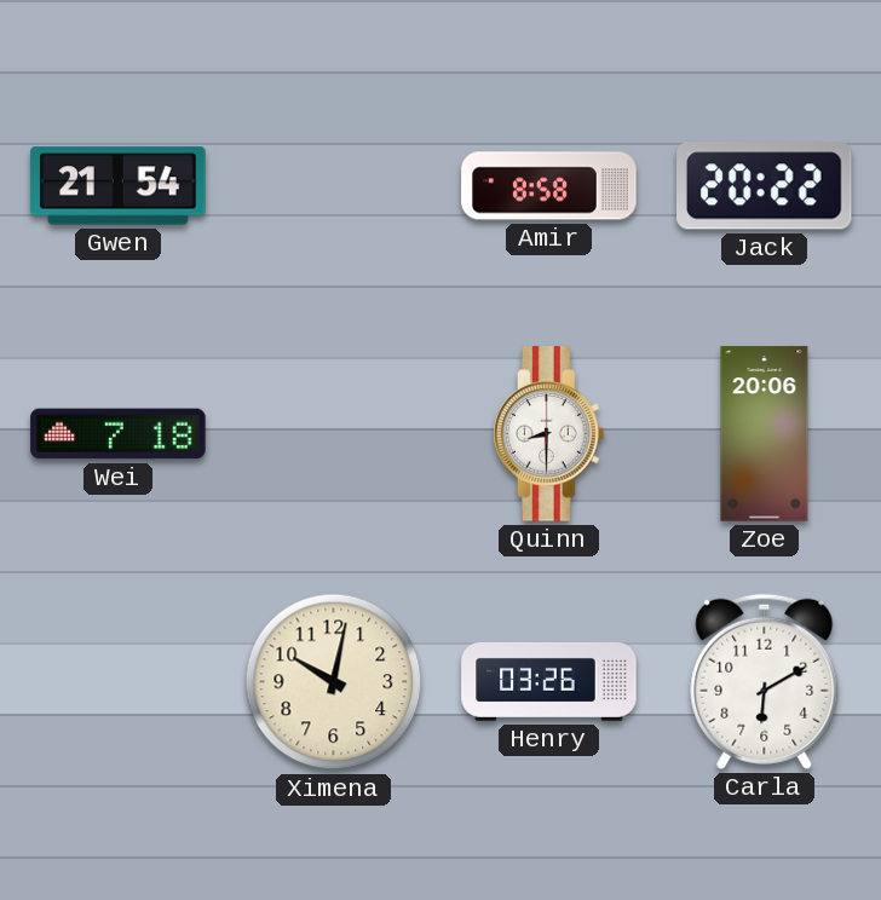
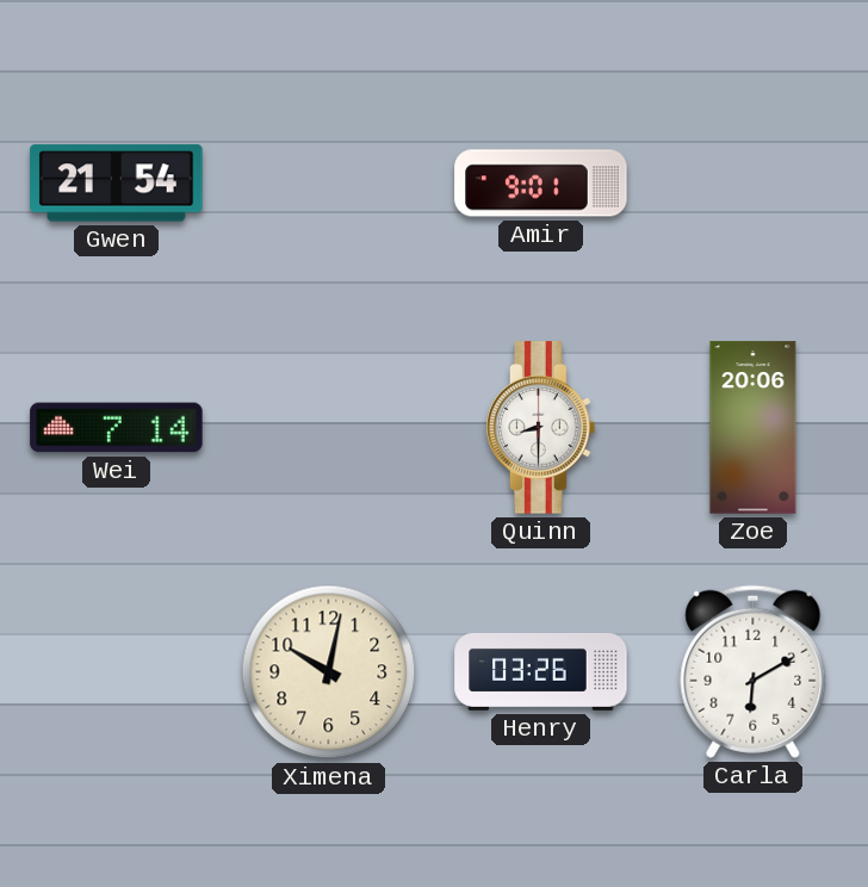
Amir: 8:58 -> 9:01
Jack: 20:22 -> none
Wei: 7:18 -> 7:14
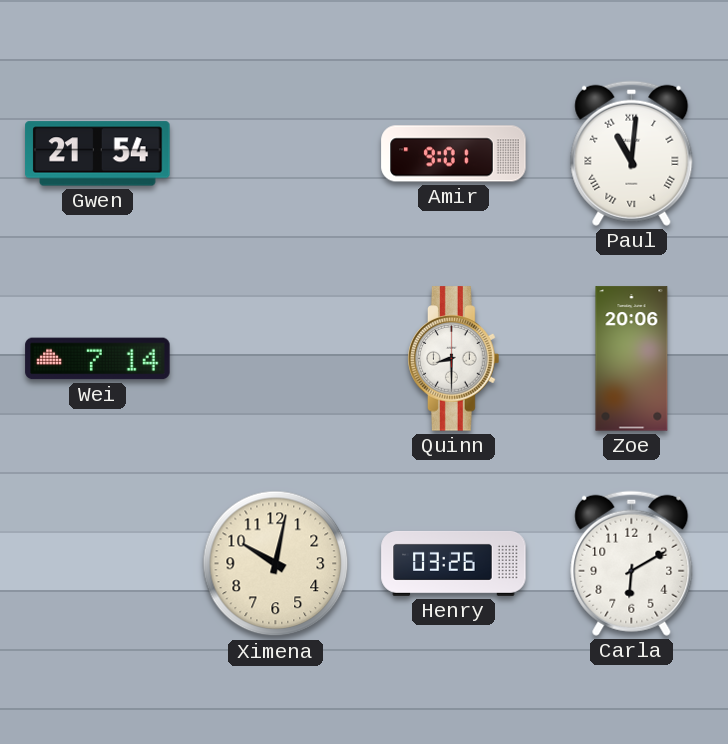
Paul: none -> 11:01
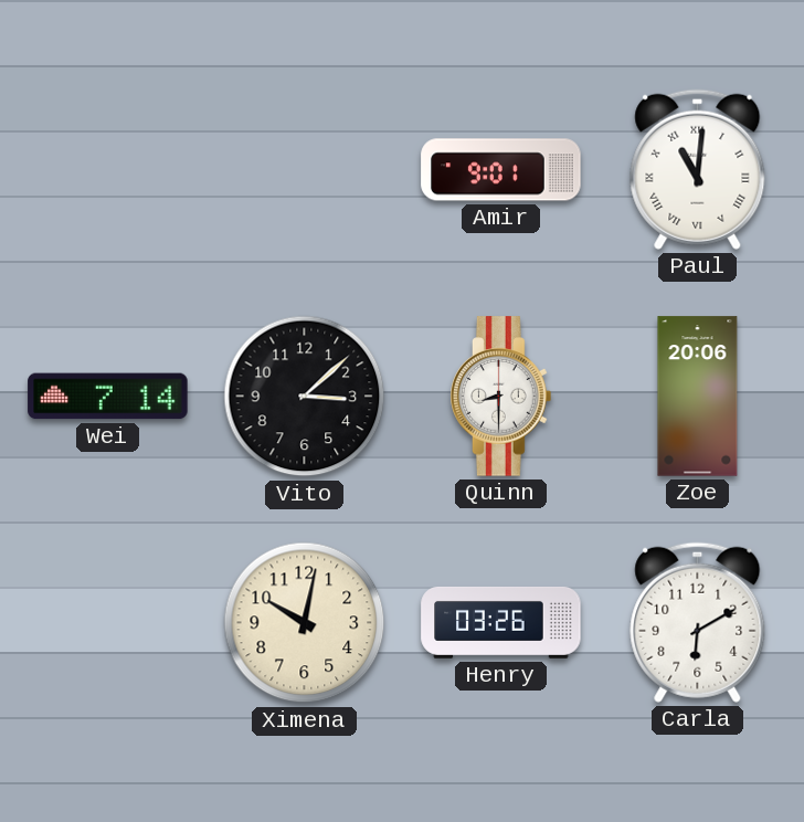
Gwen: 21:54 -> none
Vito: none -> 3:08
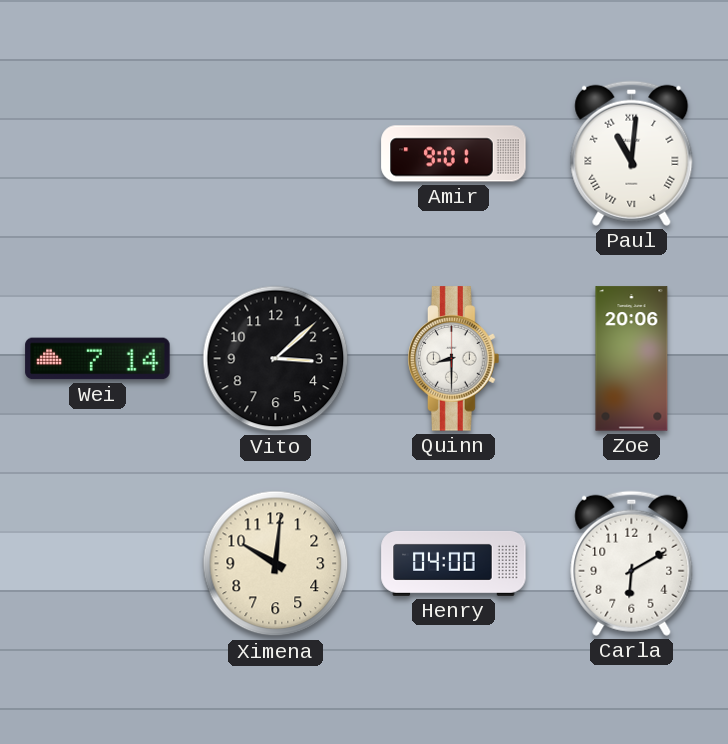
Ximena: 10:02 -> 10:01
Henry: 03:26 -> 04:00
